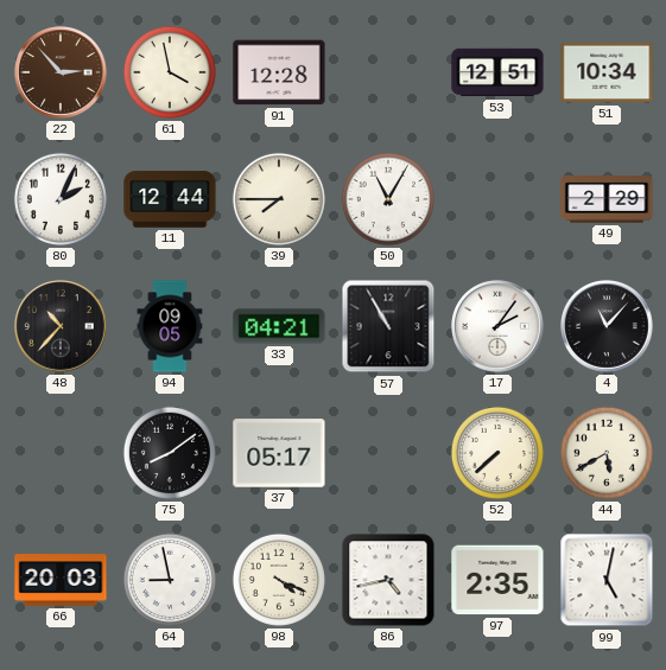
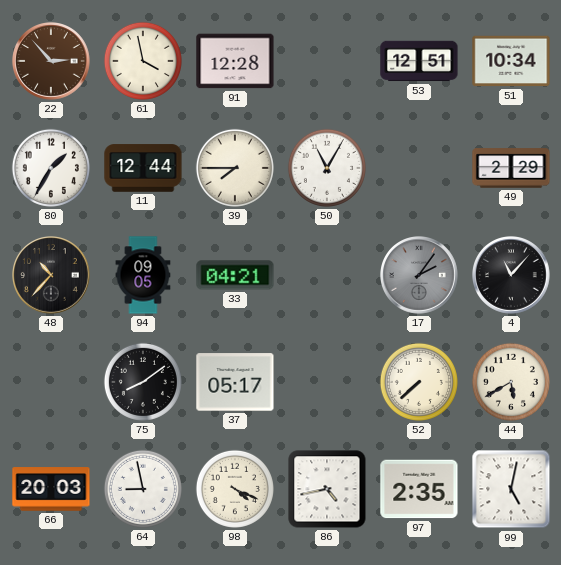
80: 2:04 -> 1:35
57: 10:55 -> none
17 dial: white -> grey
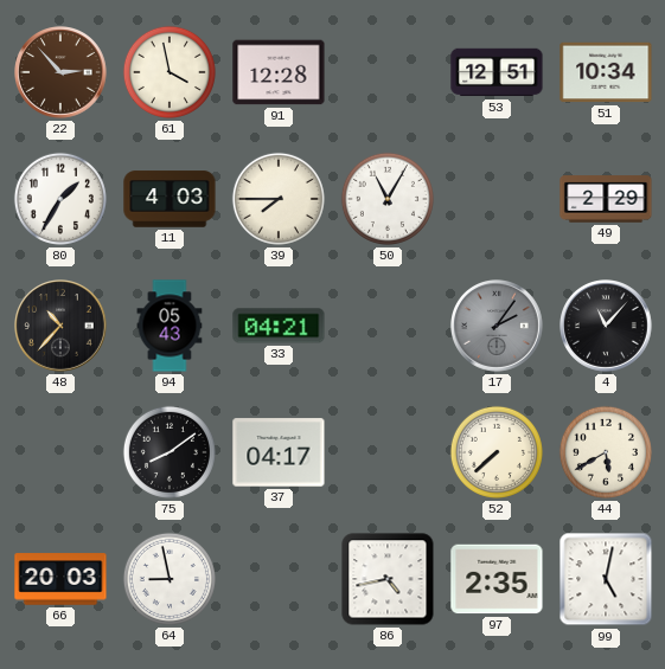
11: 12:44 -> 4:03
94: 09:05 -> 05:43
37: 05:17 -> 04:17
98: 4:19 -> none
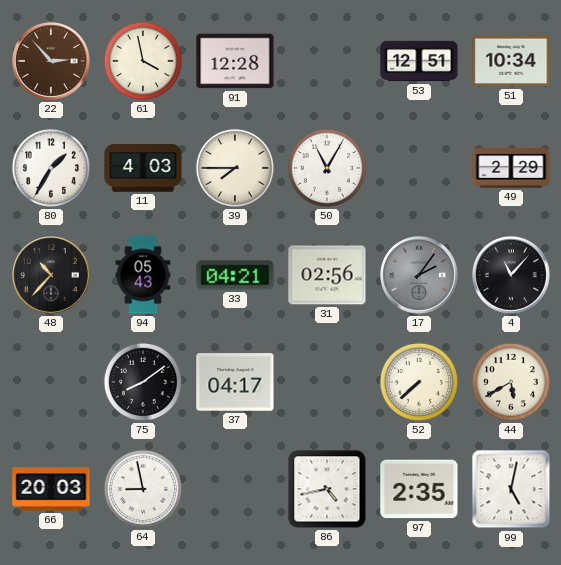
31: none -> 02:56
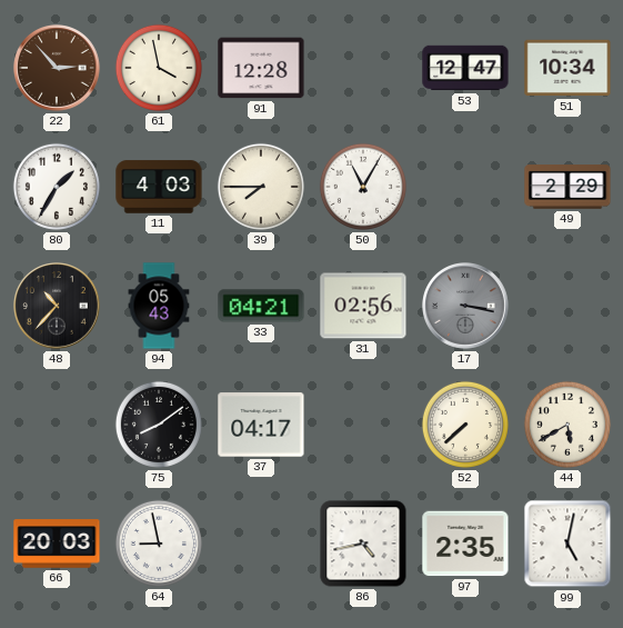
53: 12:51 -> 12:47
17: 2:06 -> 3:17
4: 11:07 -> none
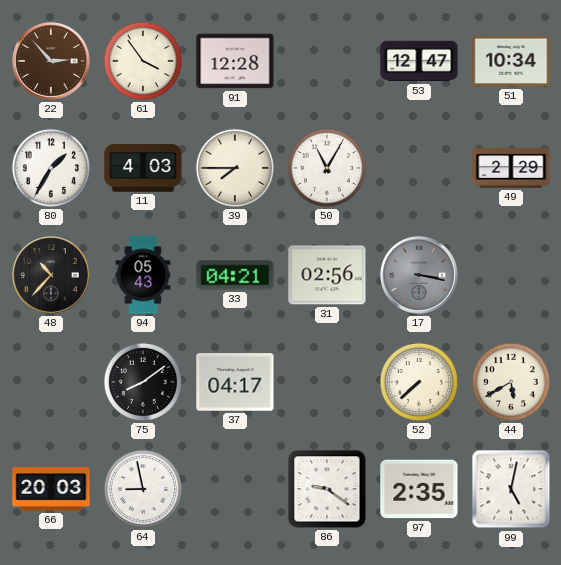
61: 3:58 -> 3:54
86: 4:43 -> 9:21
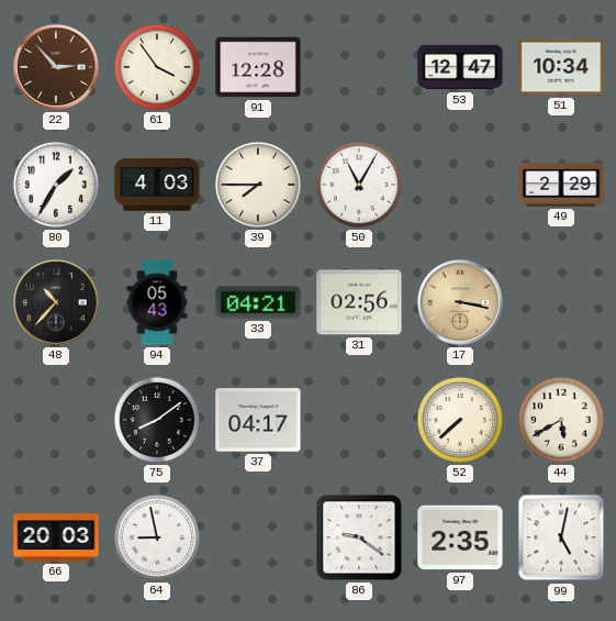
17 dial: grey -> champagne
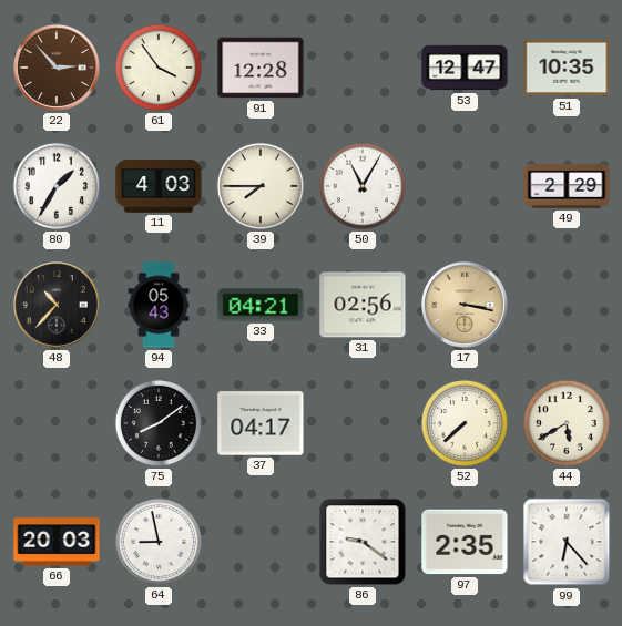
51: 10:34 -> 10:35
99: 5:02 -> 6:23
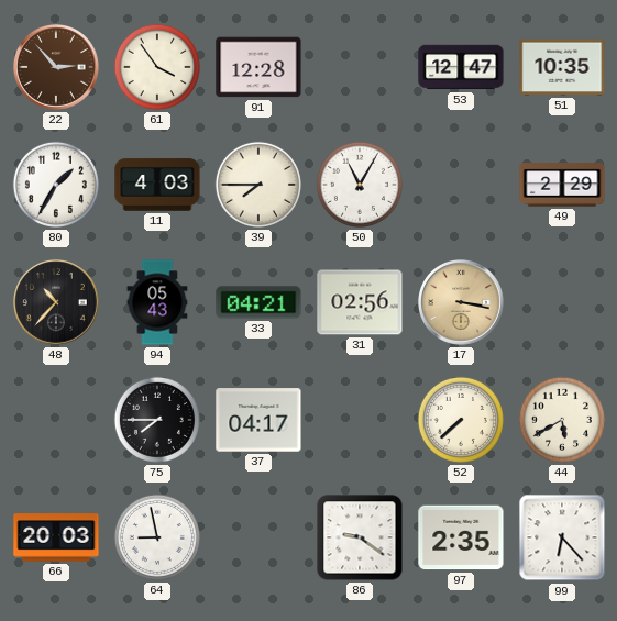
75: 8:09 -> 7:45
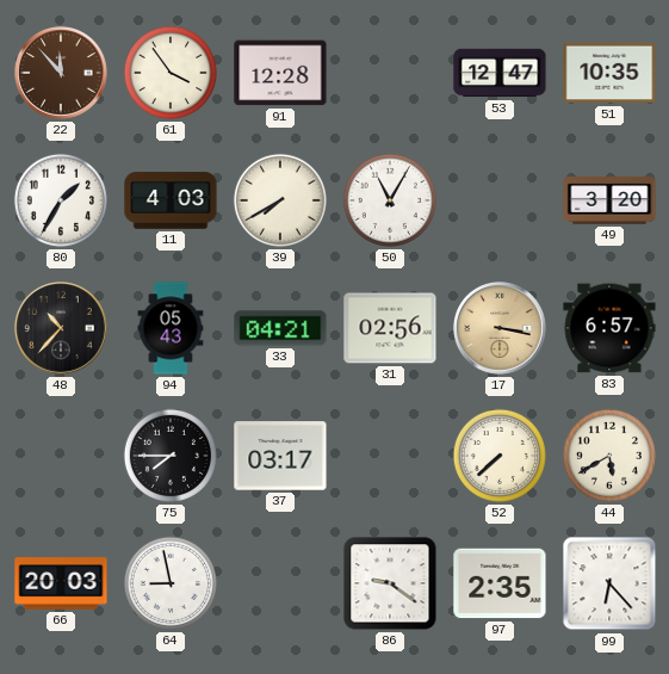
22: 2:53 -> 11:53
39: 7:45 -> 7:40
49: 2:29 -> 3:20
83: none -> 6:57
37: 04:17 -> 03:17
